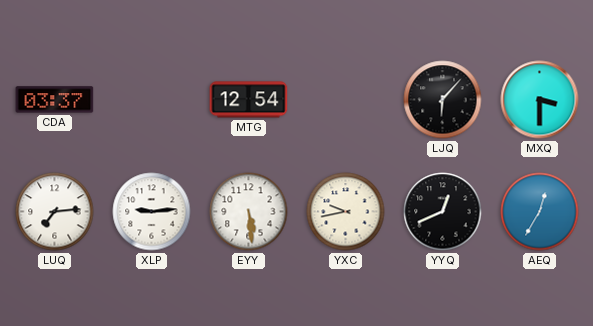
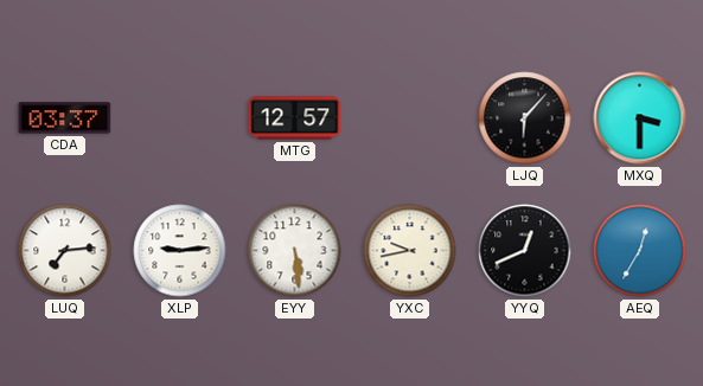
MTG: 12:54 -> 12:57
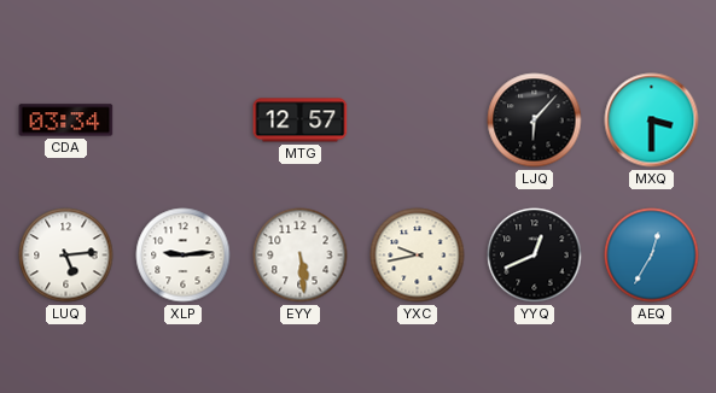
CDA: 03:37 -> 03:34
LUQ: 7:14 -> 5:14
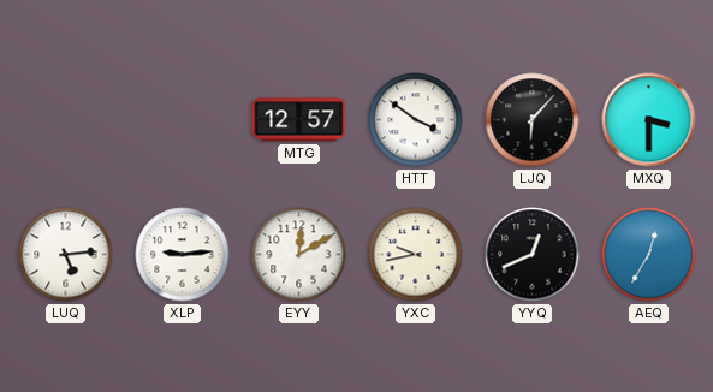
CDA: 03:34 -> none
HTT: none -> 3:51
EYY: 5:29 -> 12:10
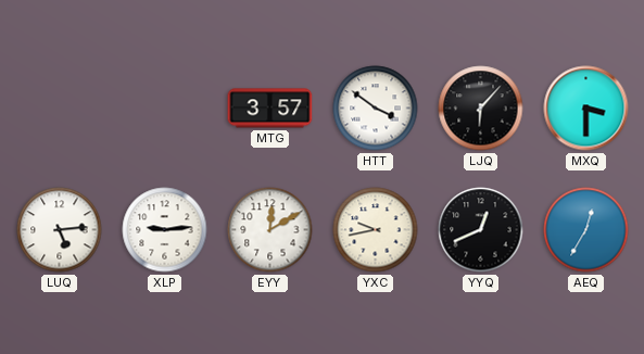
MTG: 12:57 -> 3:57
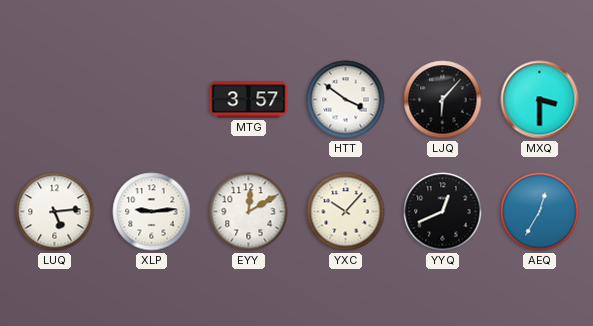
YXC: 9:43 -> 10:07
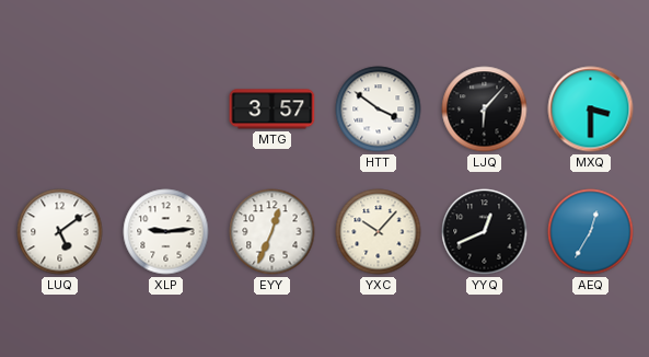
LUQ: 5:14 -> 5:09
EYY: 12:10 -> 12:34
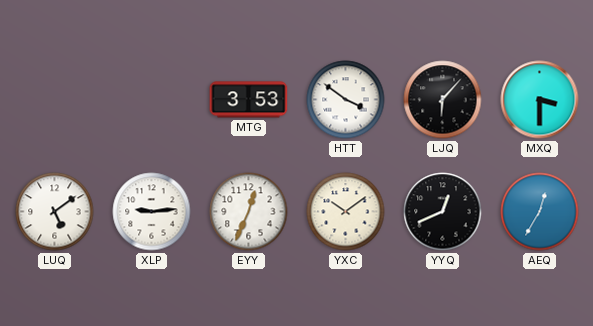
MTG: 3:57 -> 3:53
YXC: 10:07 -> 10:09
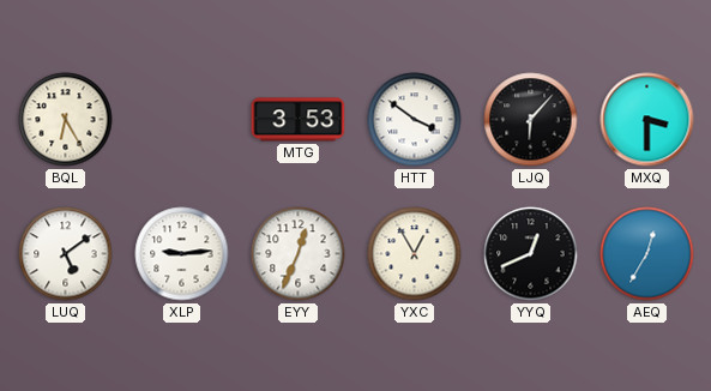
BQL: none -> 6:25
YXC: 10:09 -> 12:55
